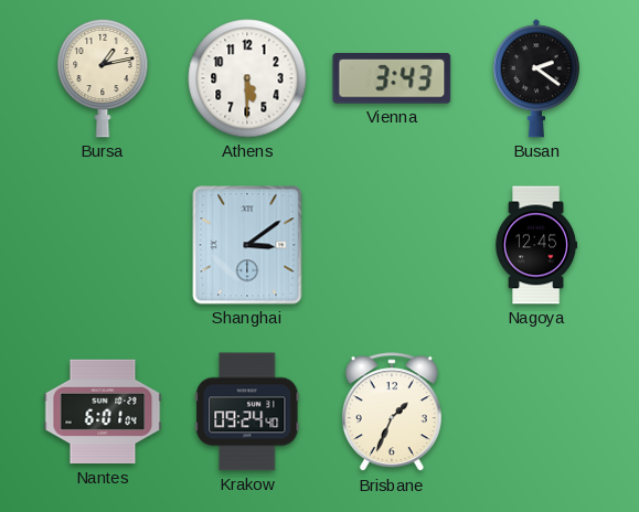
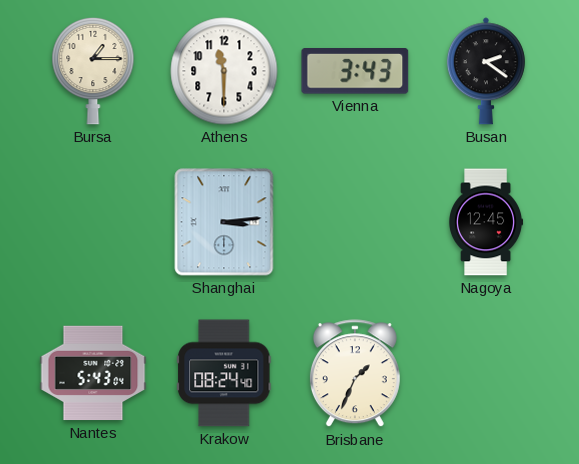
Bursa: 1:13 -> 1:15
Athens: 5:30 -> 11:30
Shanghai: 3:09 -> 3:14
Nantes: 6:01 -> 5:43
Krakow: 09:24 -> 08:24
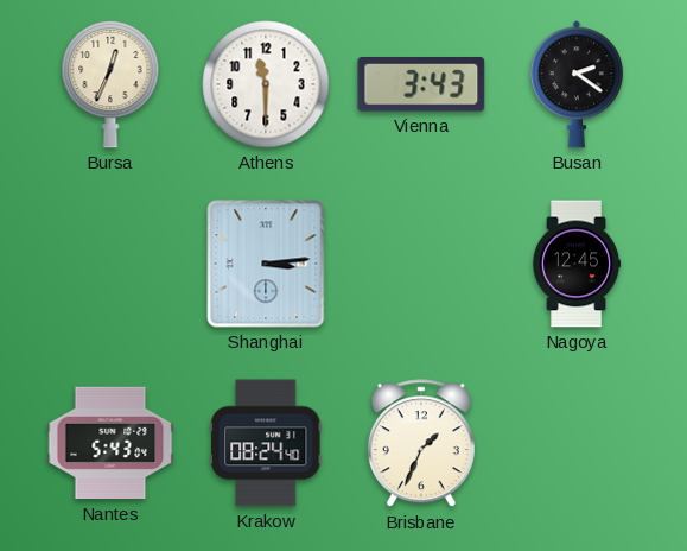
Bursa: 1:15 -> 12:34
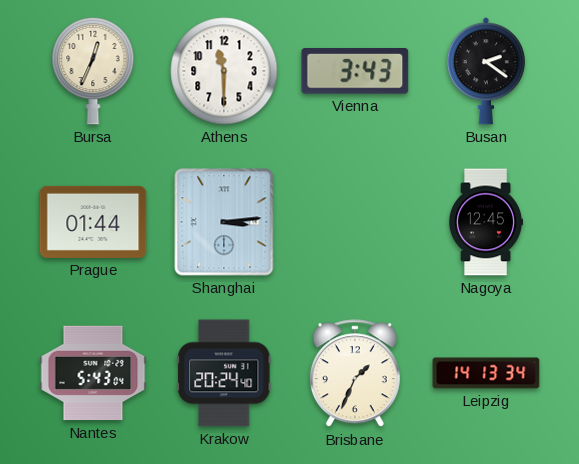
Prague: none -> 01:44
Krakow: 08:24 -> 20:24
Leipzig: none -> 14:13
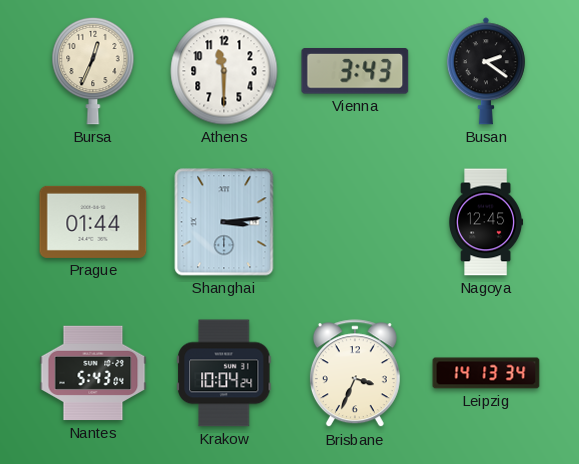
Krakow: 20:24 -> 10:04
Brisbane: 1:34 -> 3:34
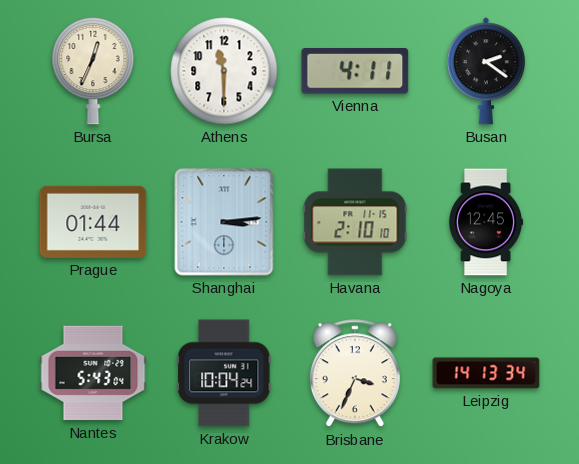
Vienna: 3:43 -> 4:11
Havana: none -> 2:10
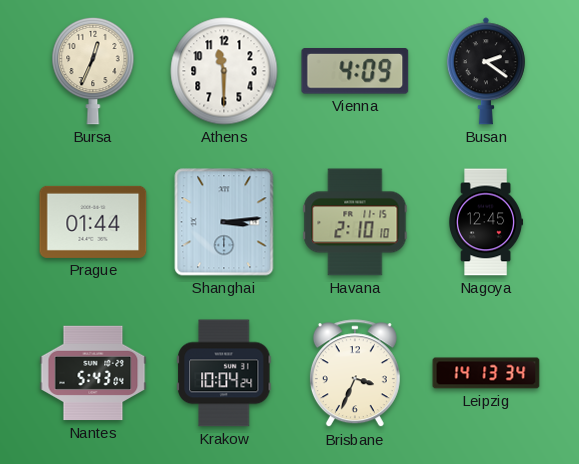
Vienna: 4:11 -> 4:09
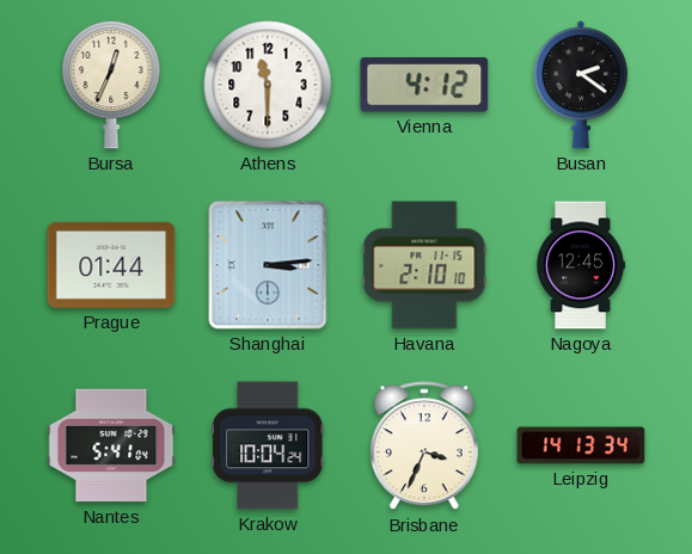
Vienna: 4:09 -> 4:12
Nantes: 5:43 -> 5:41
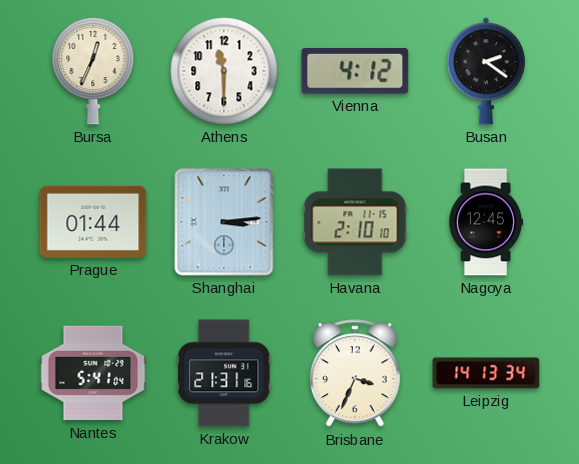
Krakow: 10:04 -> 21:31
